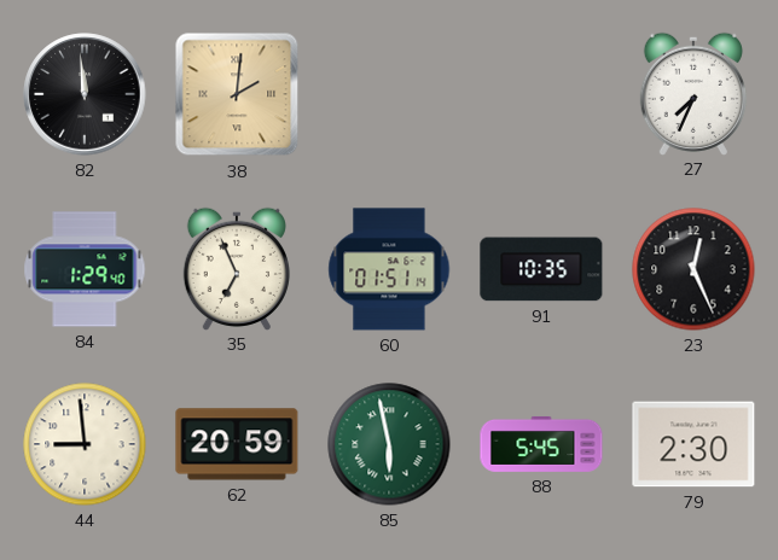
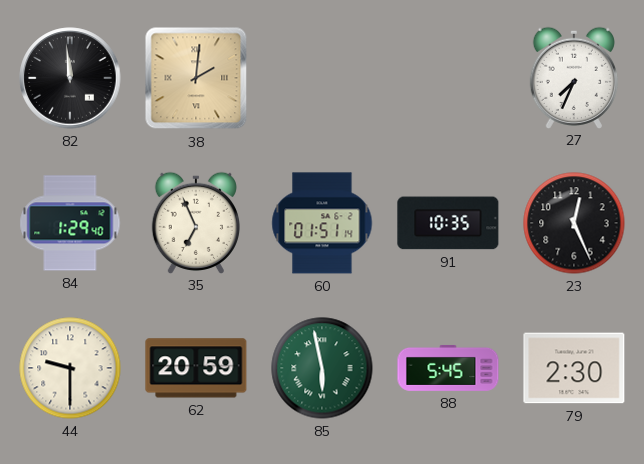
44: 8:59 -> 9:30
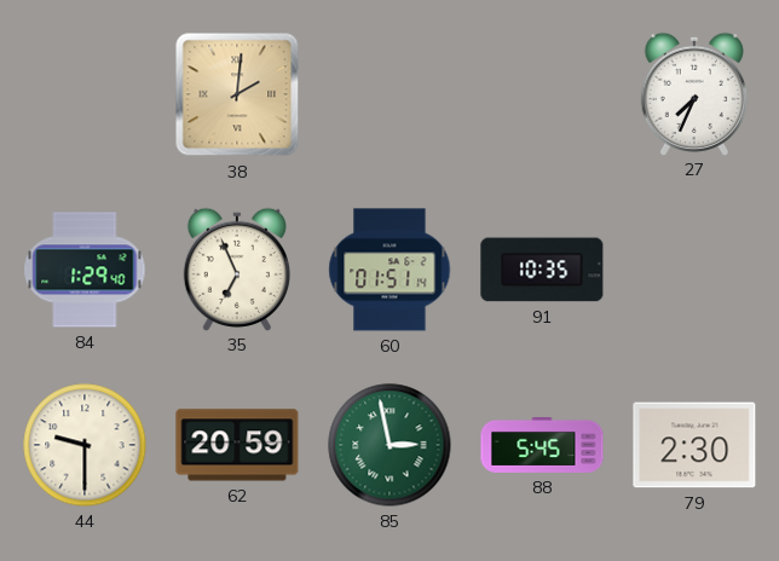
82: 11:59 -> none
23: 12:26 -> none
85: 5:58 -> 2:58
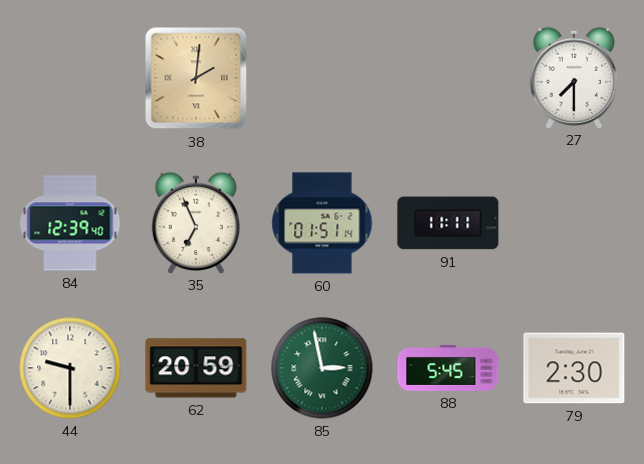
27: 7:34 -> 7:30
84: 1:29 -> 12:39
91: 10:35 -> 11:11
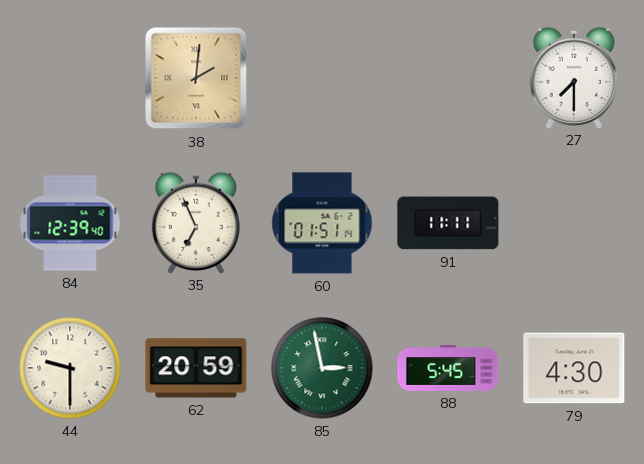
79: 2:30 -> 4:30
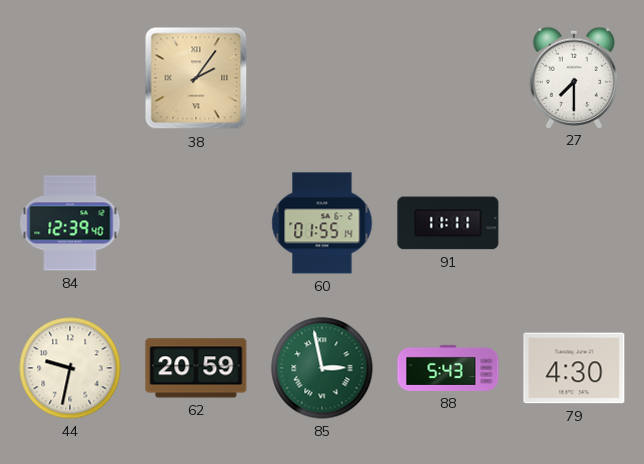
38: 2:01 -> 2:06
35: 6:56 -> none
60: 01:51 -> 01:55
44: 9:30 -> 9:32
88: 5:45 -> 5:43
